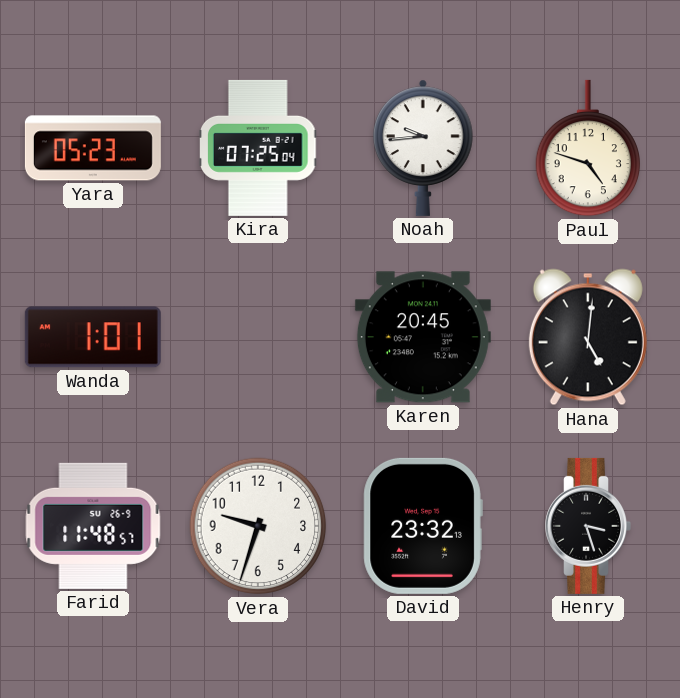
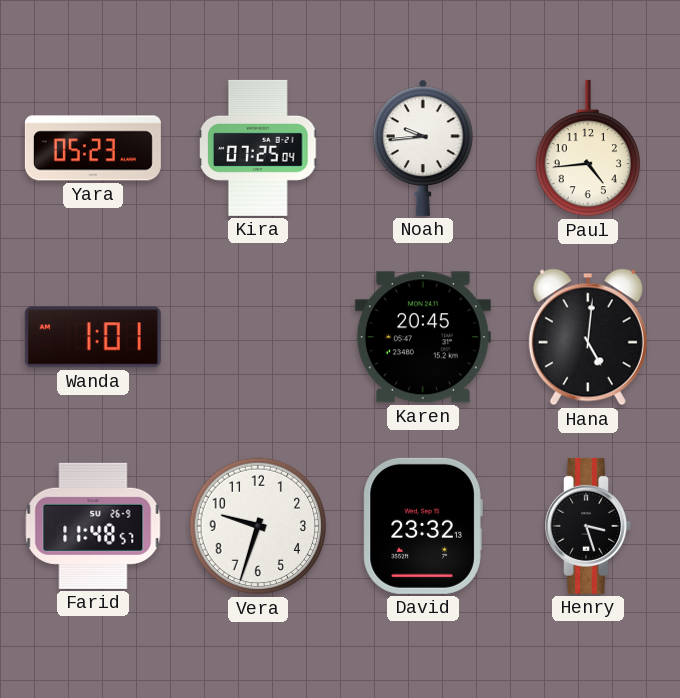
Paul: 4:48 -> 4:44
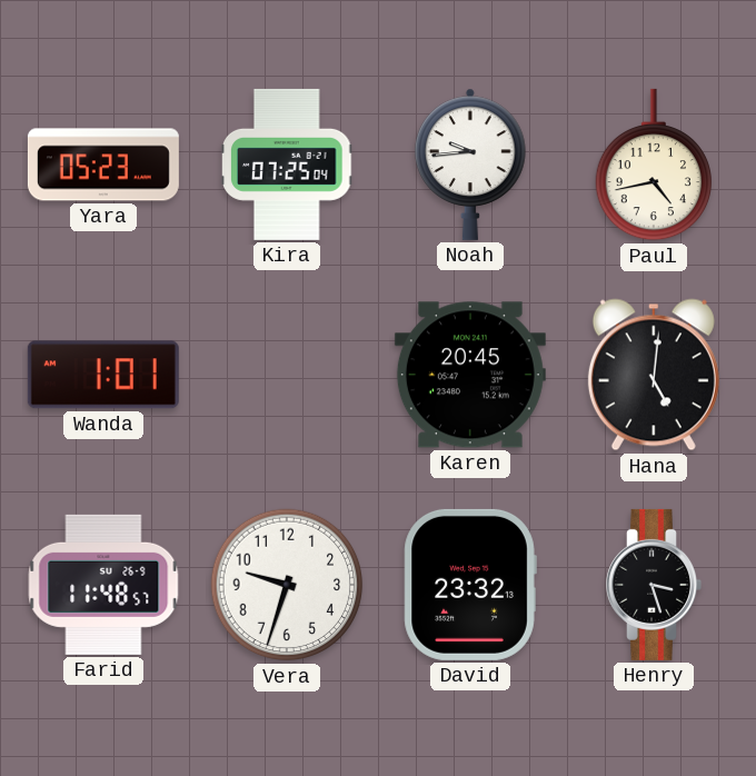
Paul: 4:44 -> 4:43
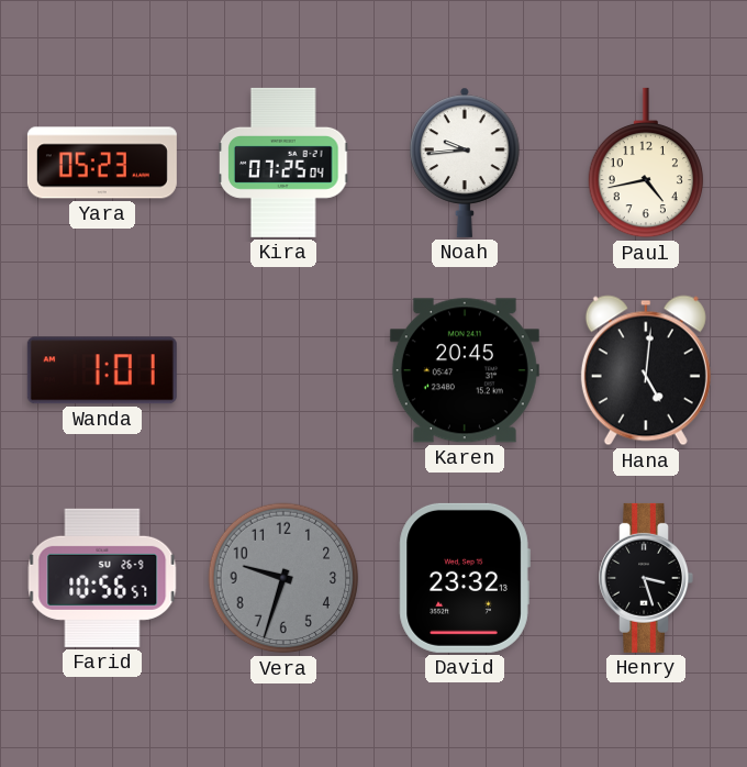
Farid: 11:48 -> 10:56
Vera dial: white -> grey
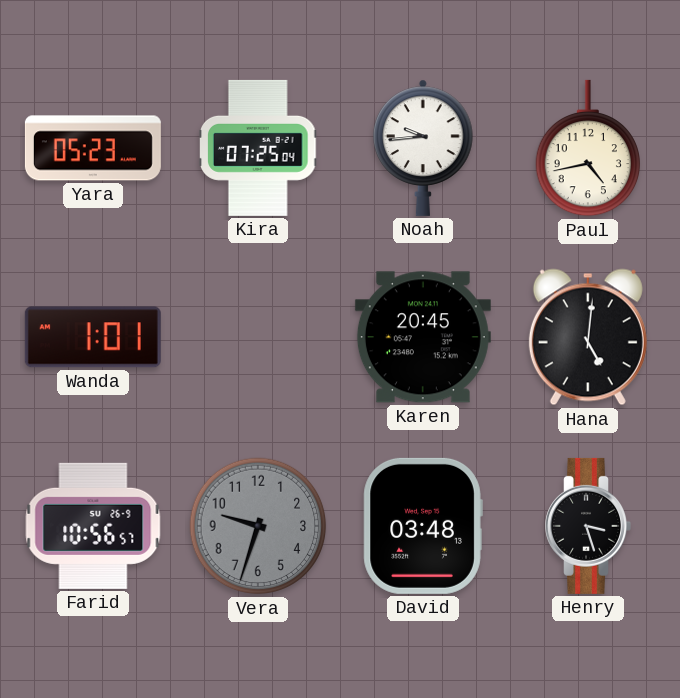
David: 23:32 -> 03:48
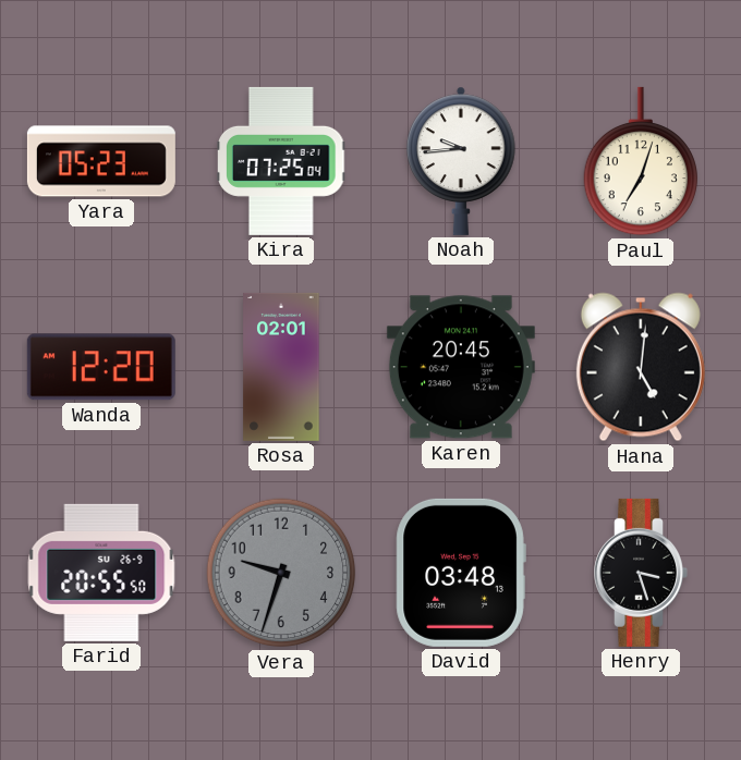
Paul: 4:43 -> 7:03
Wanda: 1:01 -> 12:20
Rosa: none -> 02:01
Farid: 10:56 -> 20:55
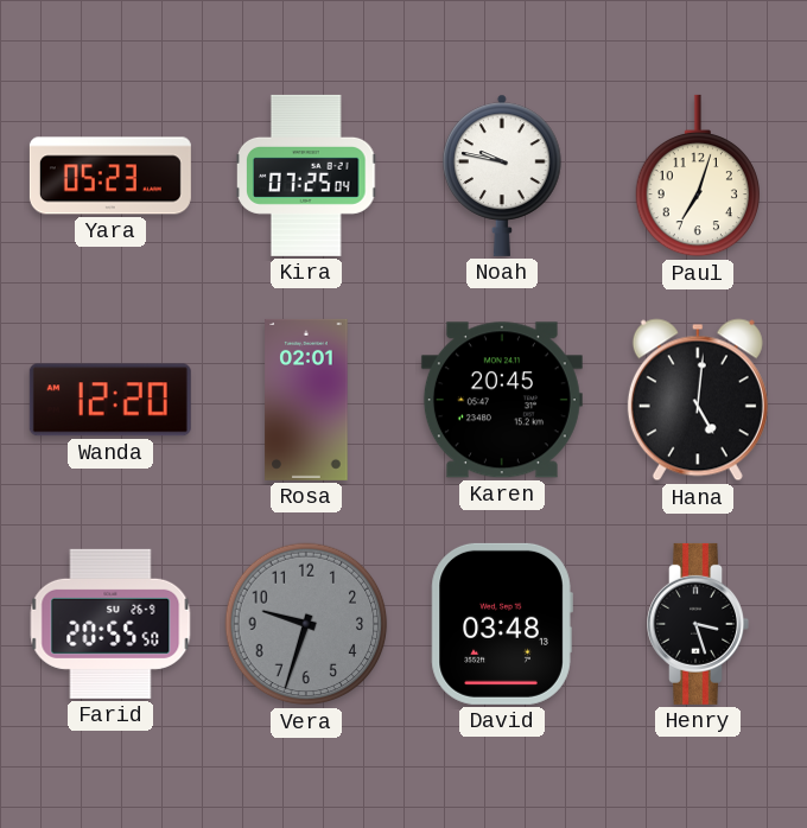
Noah: 9:44 -> 9:47
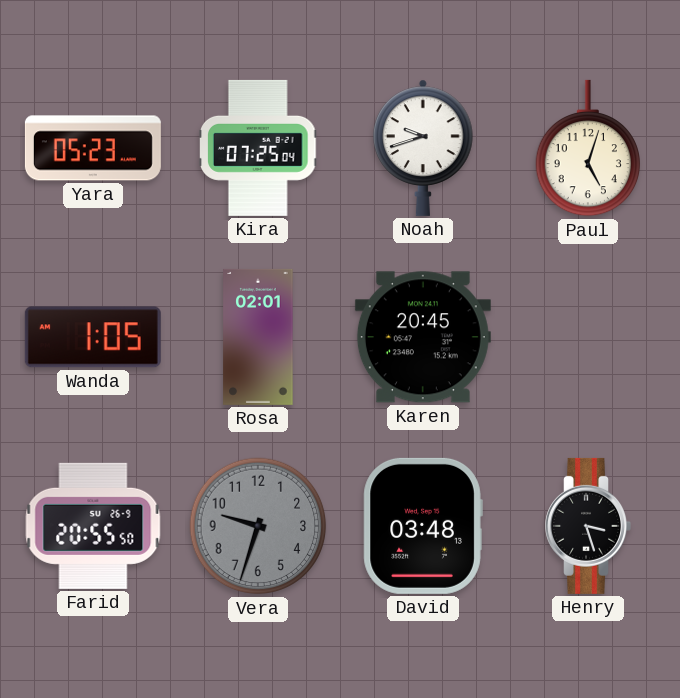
Noah: 9:47 -> 9:42
Paul: 7:03 -> 5:03
Wanda: 12:20 -> 1:05
Hana: 5:01 -> none
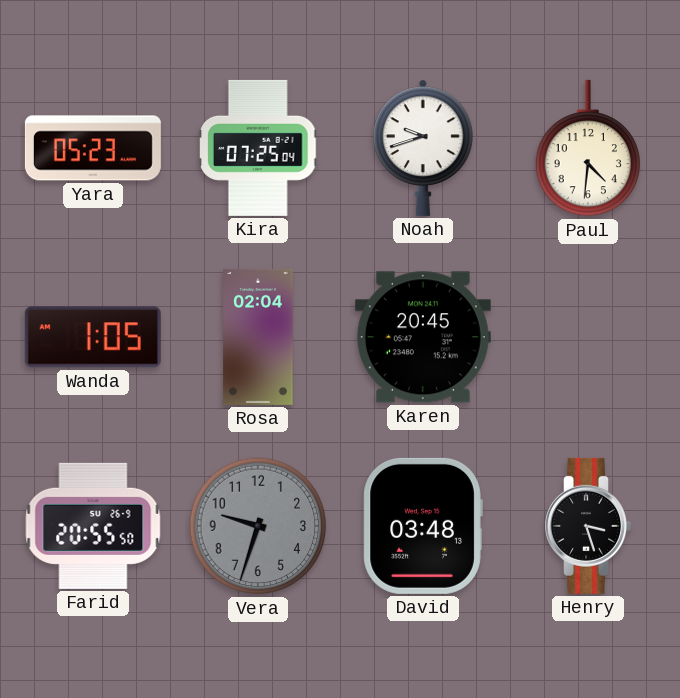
Paul: 5:03 -> 4:31
Rosa: 02:01 -> 02:04
